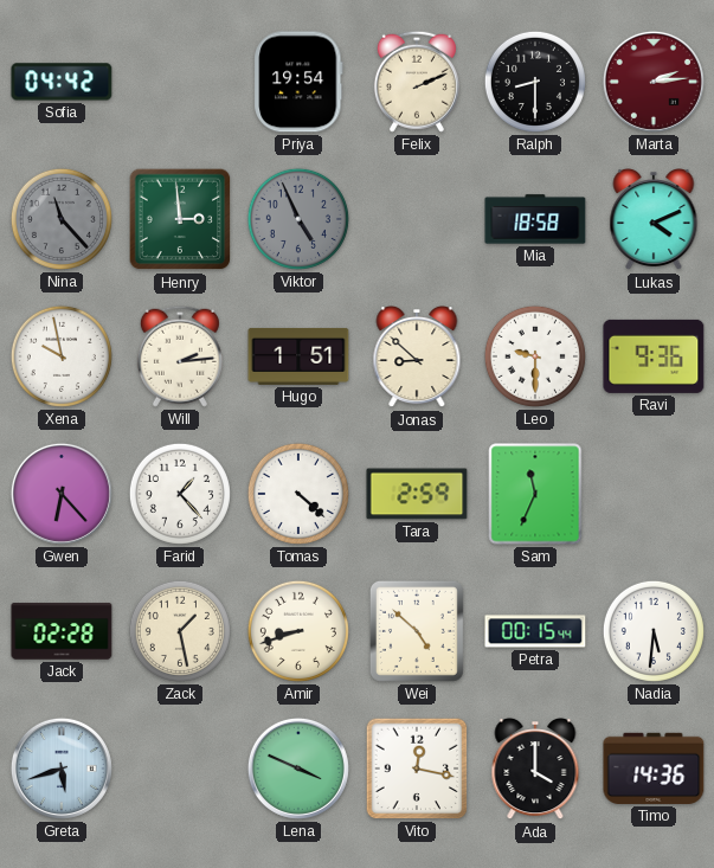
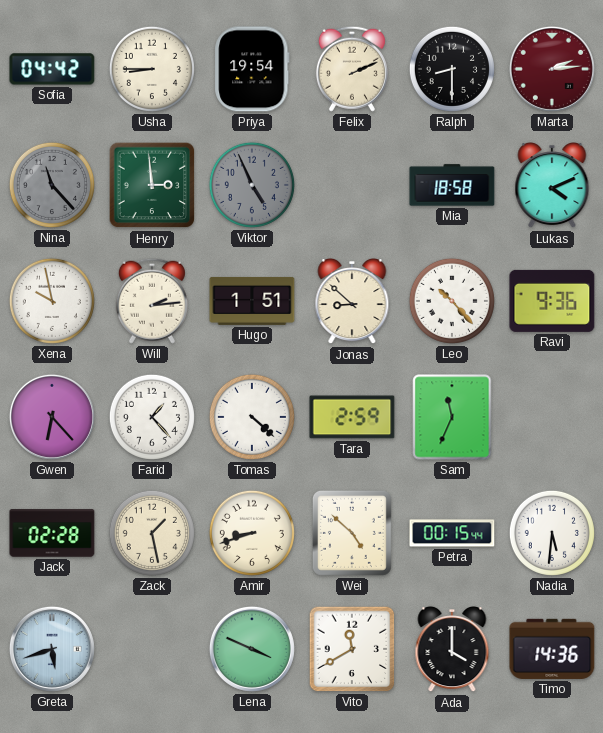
Usha: none -> 8:45
Leo: 9:30 -> 10:23
Vito: 12:17 -> 11:40
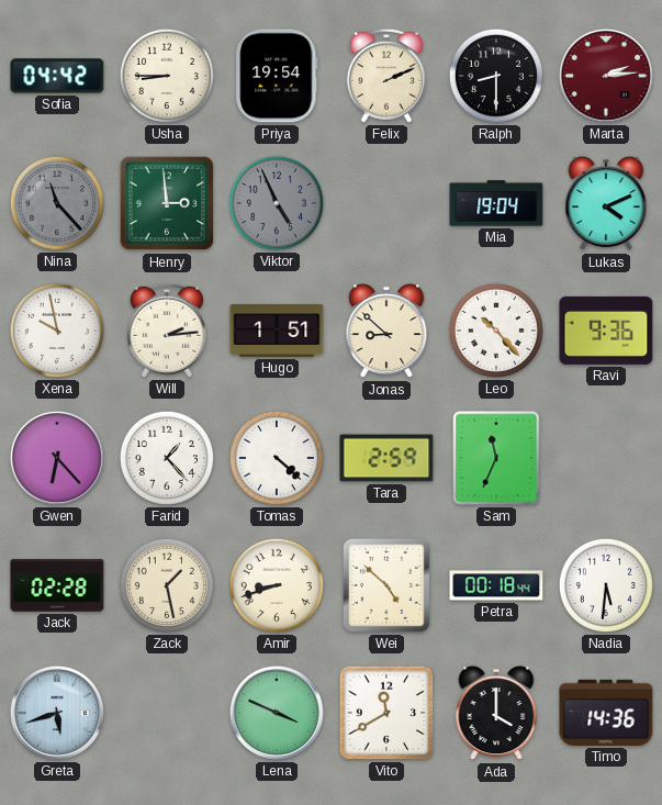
Mia: 18:58 -> 19:04
Petra: 00:15 -> 00:18
